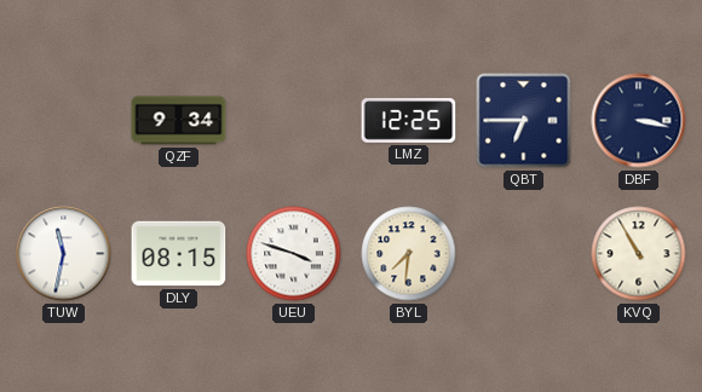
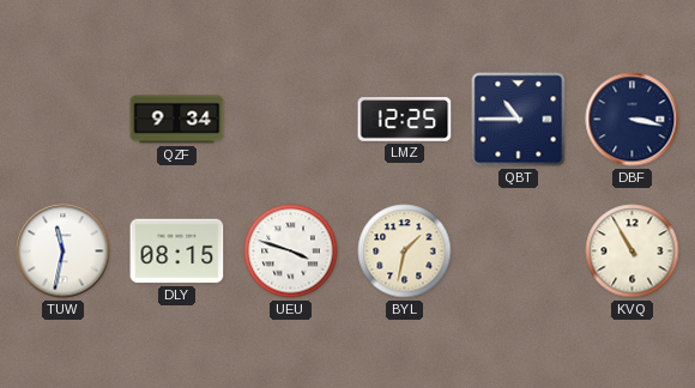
QBT: 6:45 -> 10:45
BYL: 7:31 -> 1:32
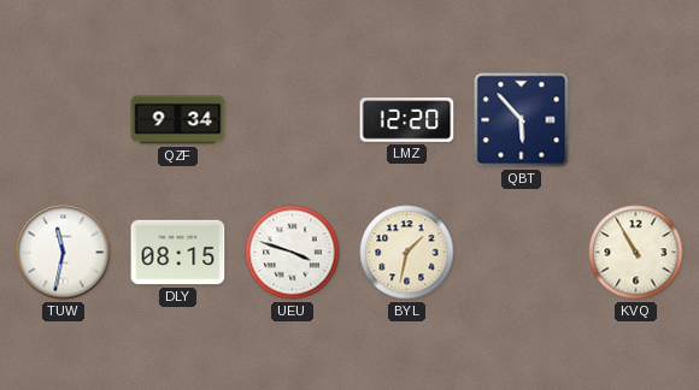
LMZ: 12:25 -> 12:20
QBT: 10:45 -> 5:53
DBF: 3:17 -> none
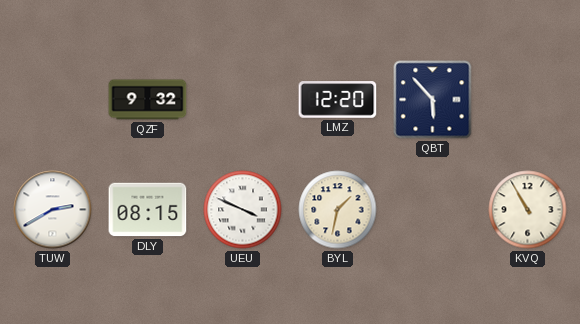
QZF: 9:34 -> 9:32
TUW: 11:32 -> 2:40
UEU: 3:48 -> 3:49
